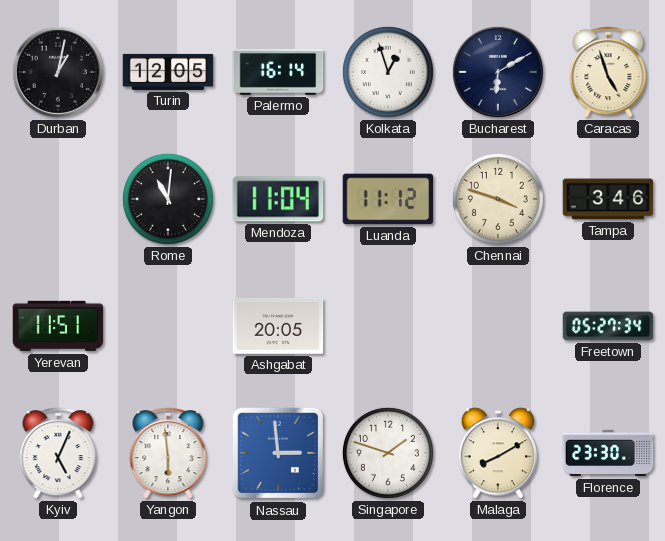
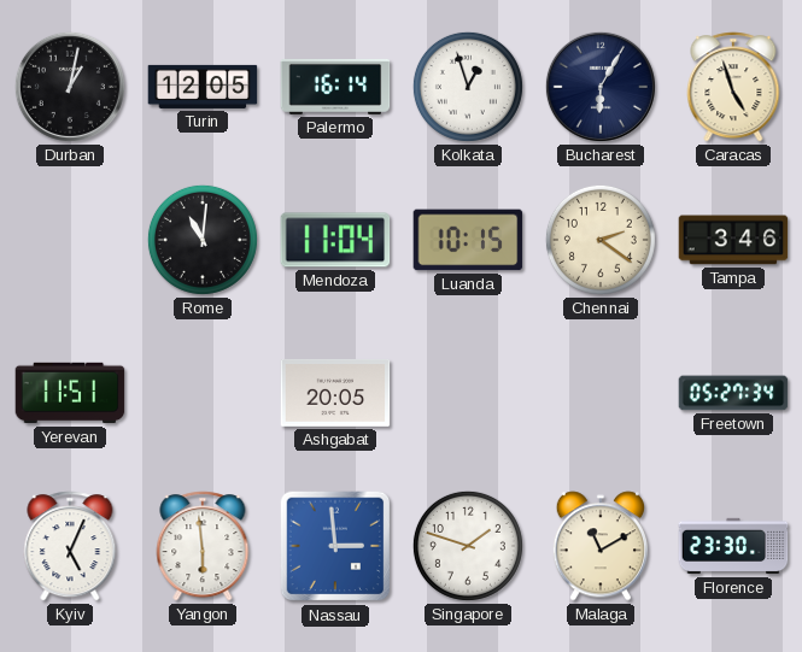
Bucharest: 6:10 -> 6:05
Luanda: 11:12 -> 10:15
Chennai: 3:48 -> 2:21
Malaga: 8:10 -> 11:10
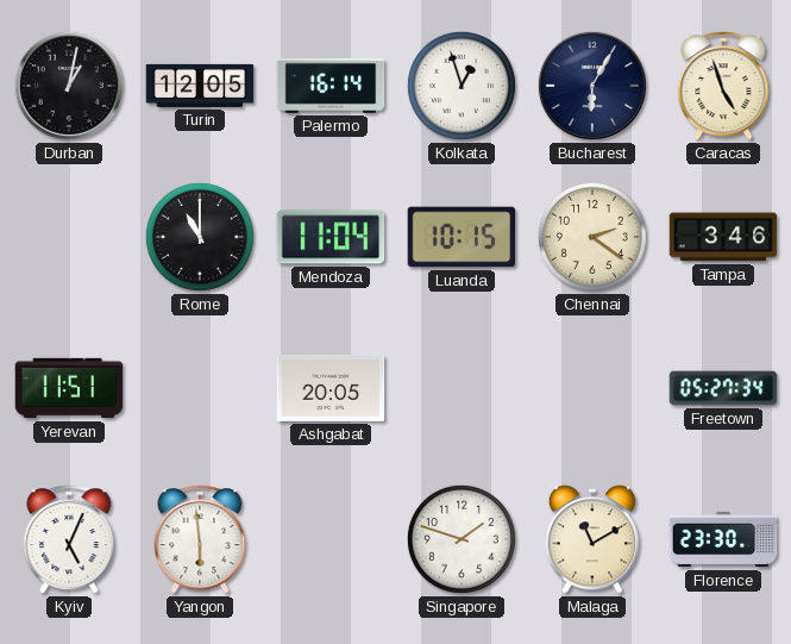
Rome: 11:01 -> 11:00
Nassau: 2:59 -> none
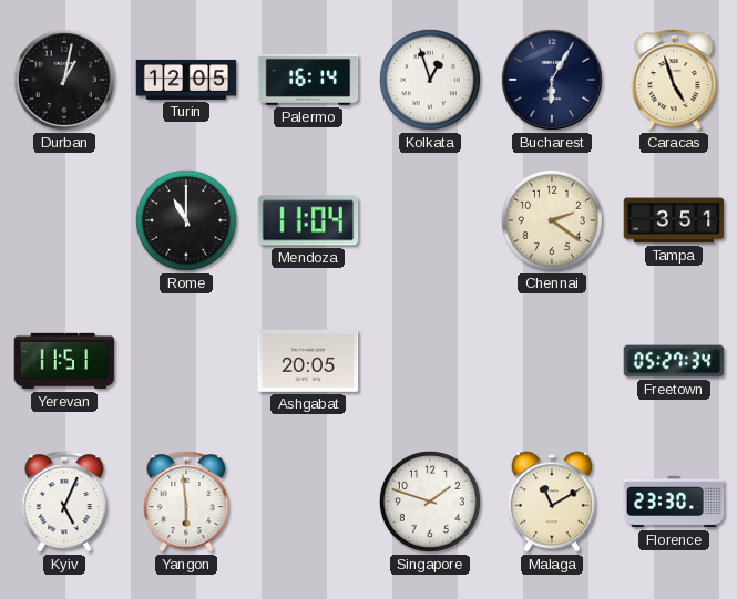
Luanda: 10:15 -> none
Tampa: 3:46 -> 3:51
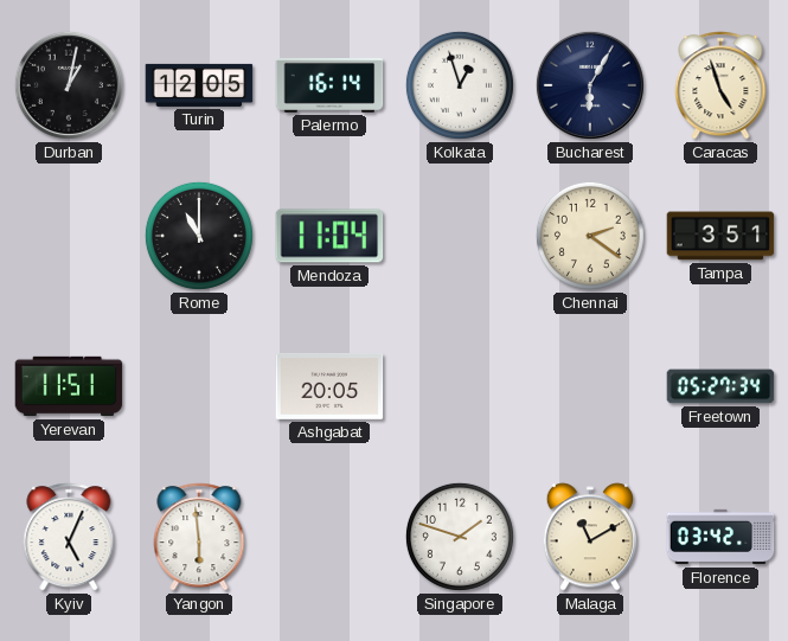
Florence: 23:30 -> 03:42
